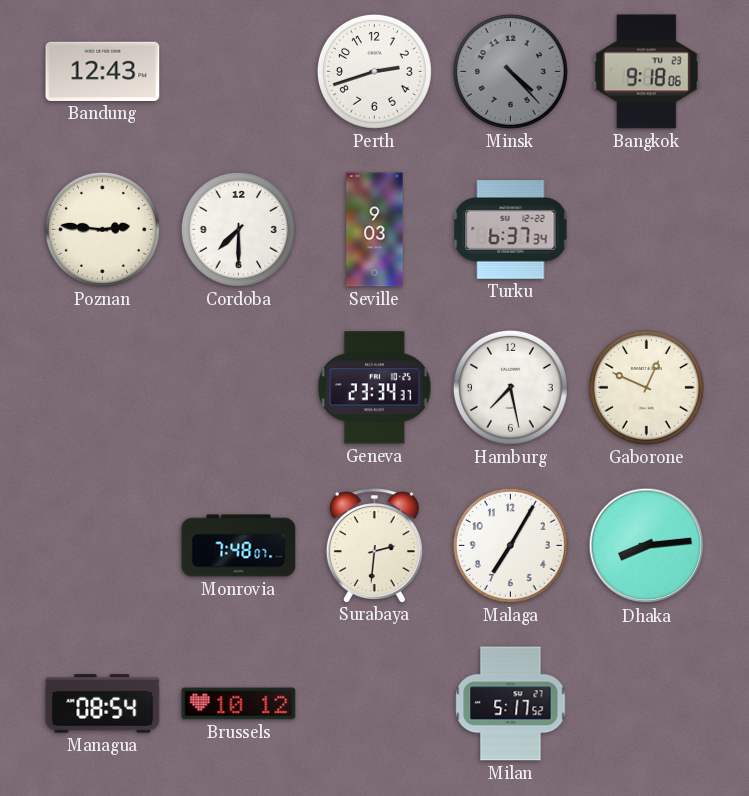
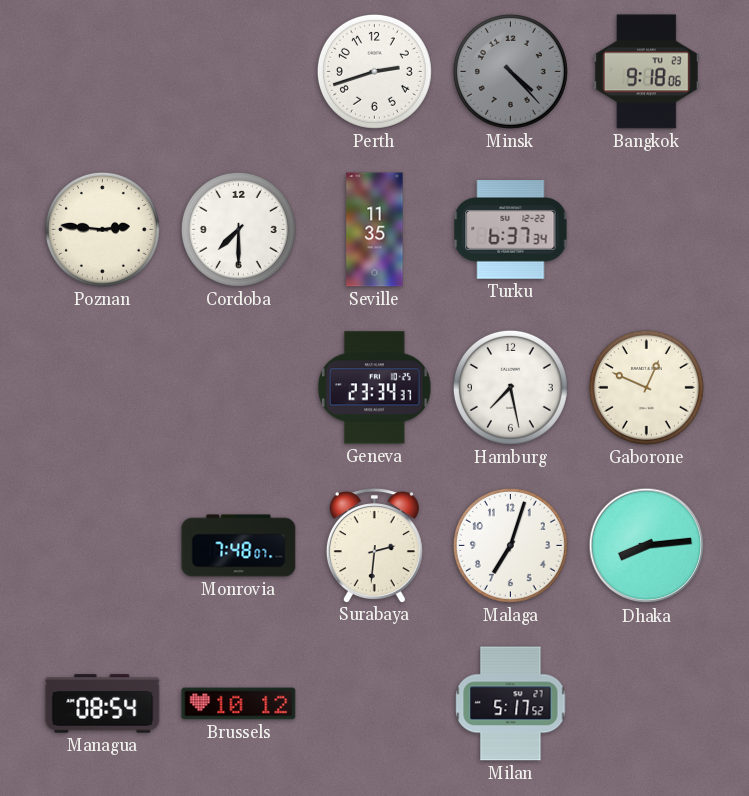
Bandung: 12:43 -> none
Seville: 9:03 -> 11:35
Malaga: 7:05 -> 7:03
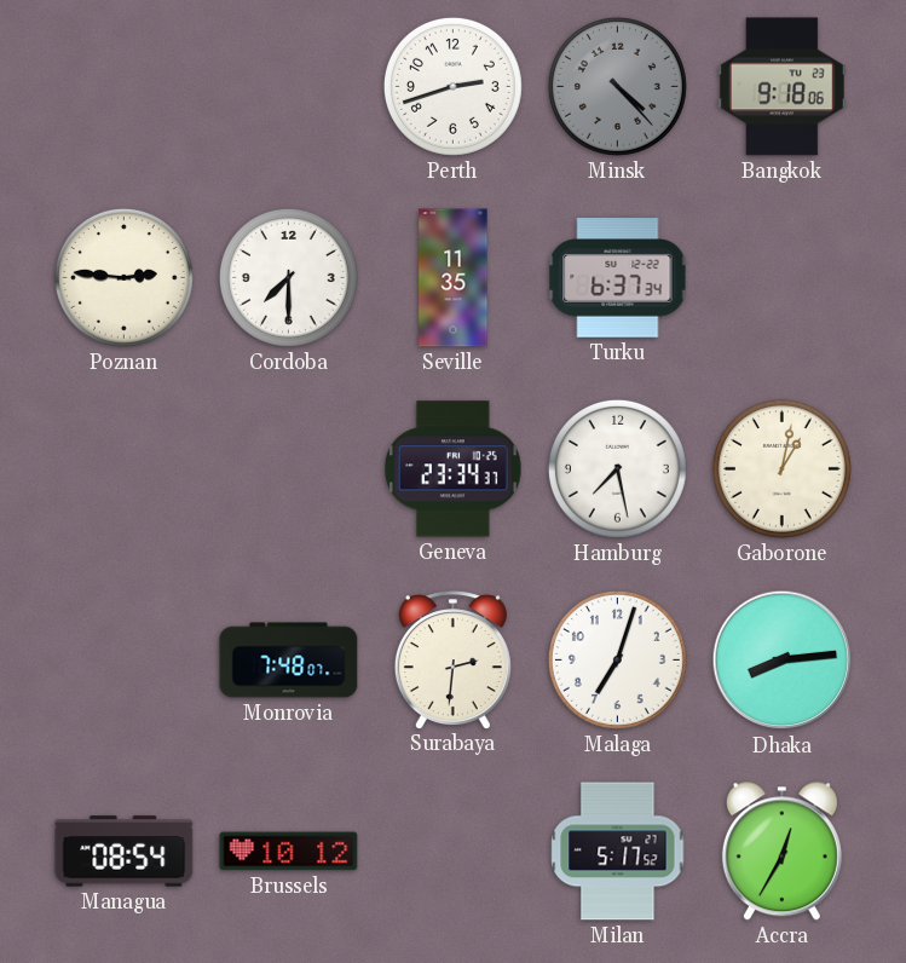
Gaborone: 12:49 -> 1:02
Accra: none -> 12:35
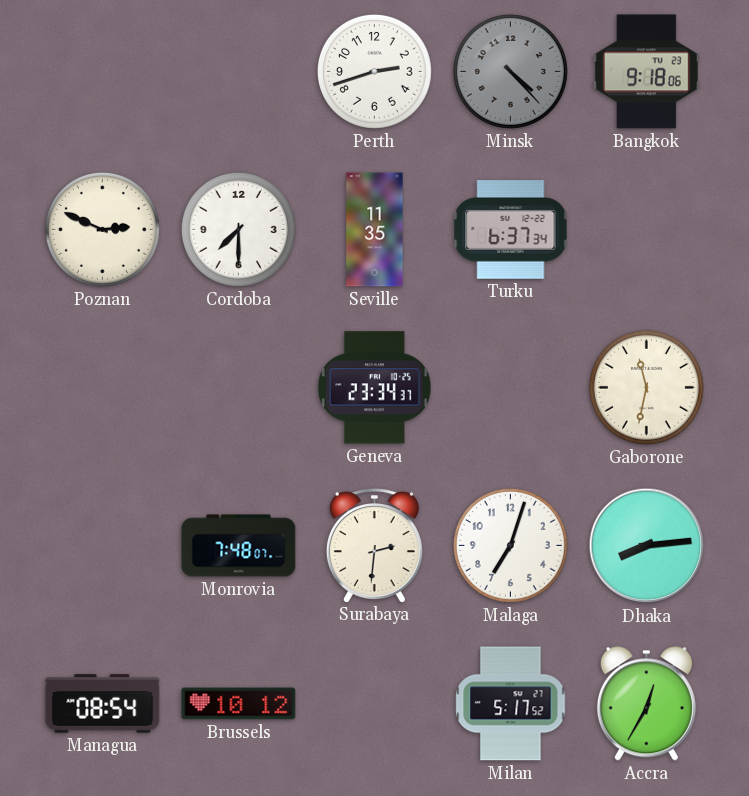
Poznan: 2:46 -> 2:49
Hamburg: 7:28 -> none
Gaborone: 1:02 -> 11:32
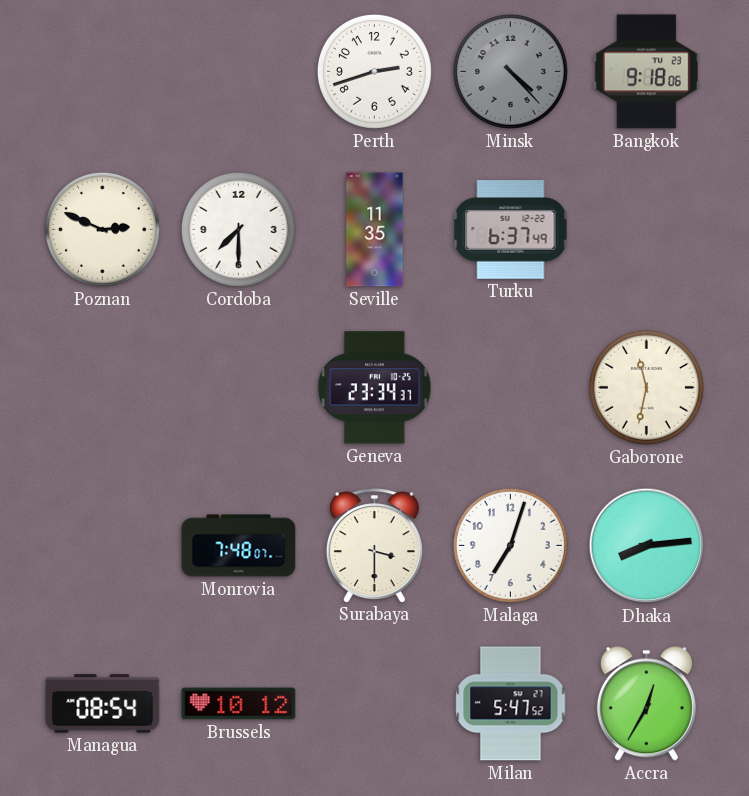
Turku: 6:37:34 -> 6:37:49
Surabaya: 2:31 -> 3:30
Milan: 5:17 -> 5:47
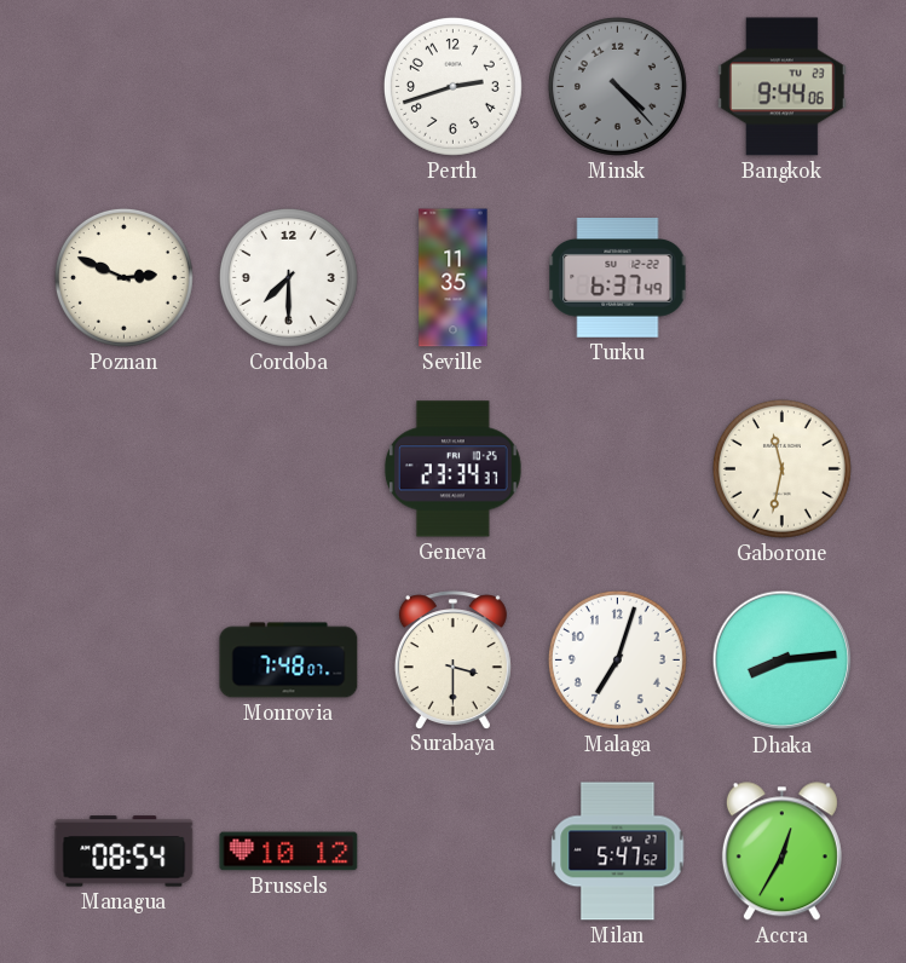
Bangkok: 9:18 -> 9:44
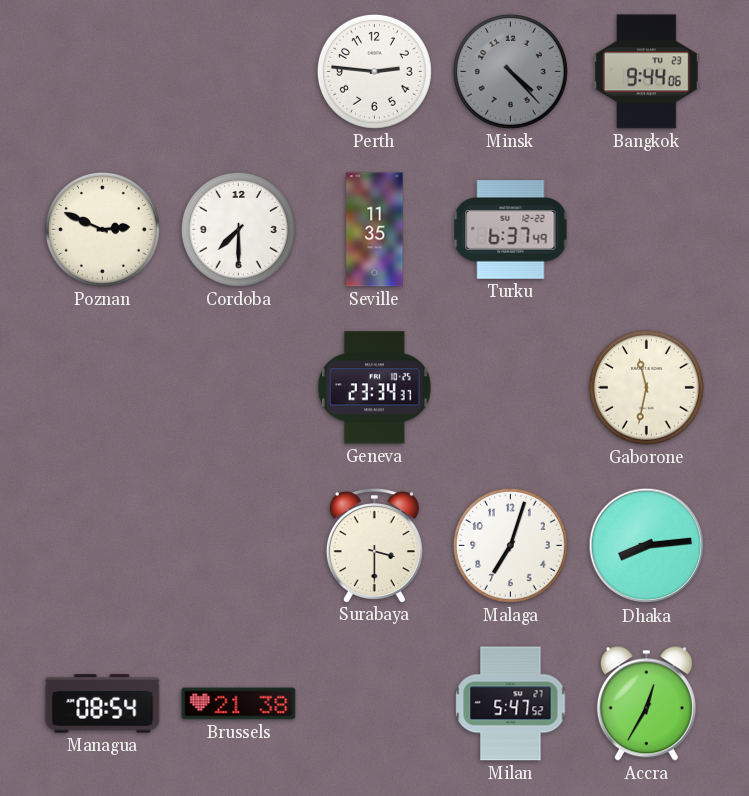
Perth: 2:42 -> 2:46
Monrovia: 7:48 -> none
Brussels: 10:12 -> 21:38
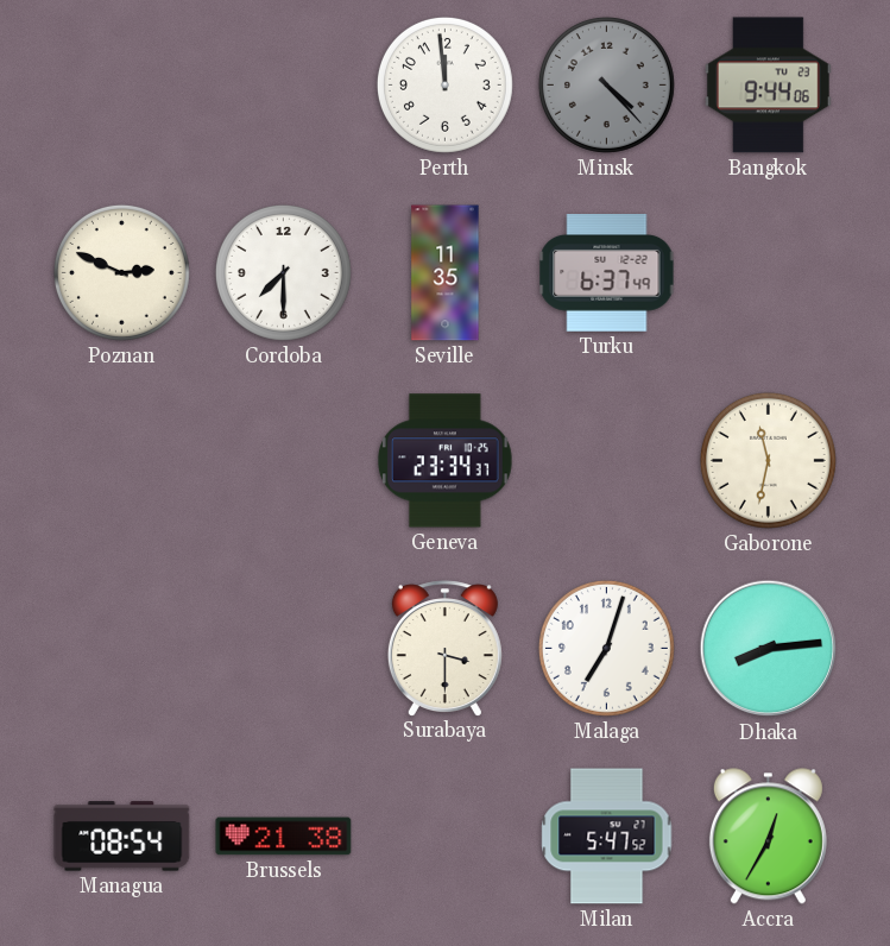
Perth: 2:46 -> 11:59
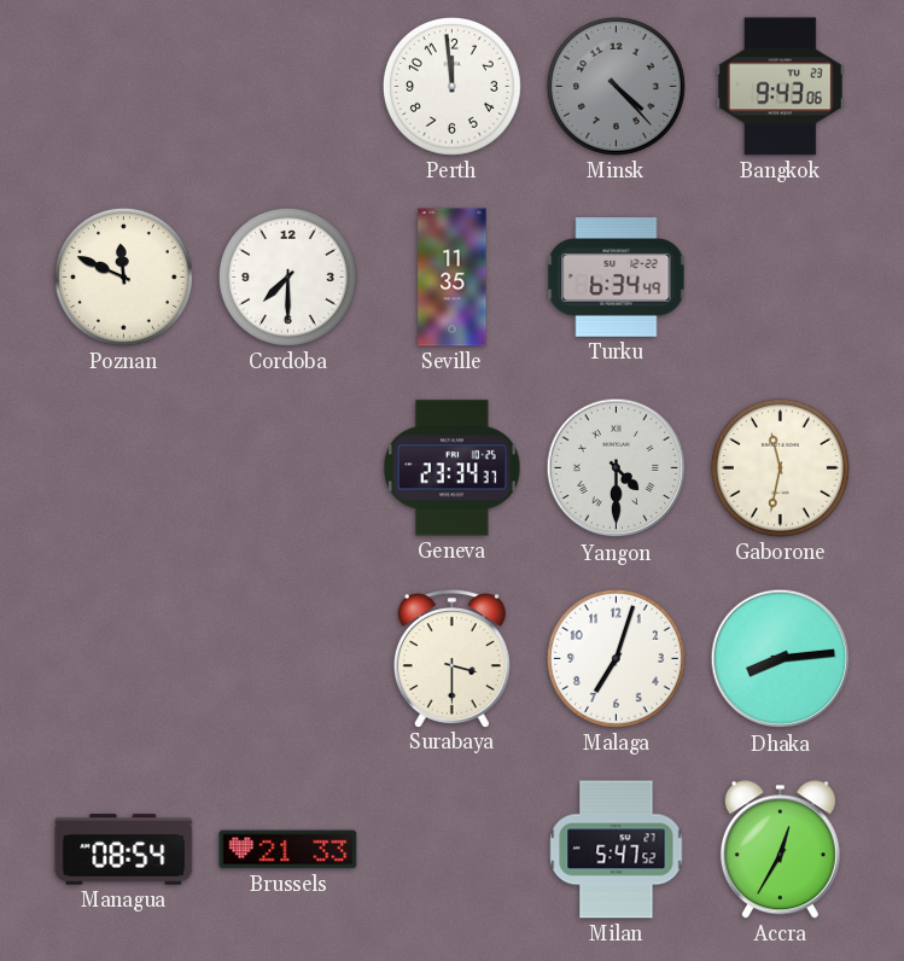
Bangkok: 9:44 -> 9:43
Poznan: 2:49 -> 11:49
Turku: 6:37 -> 6:34
Yangon: none -> 4:30
Brussels: 21:38 -> 21:33
